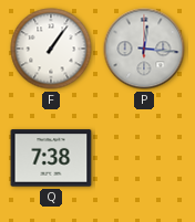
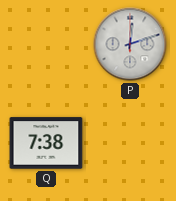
F: 1:06 -> none
P: 12:16 -> 12:12
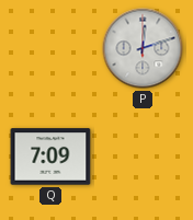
Q: 7:38 -> 7:09
